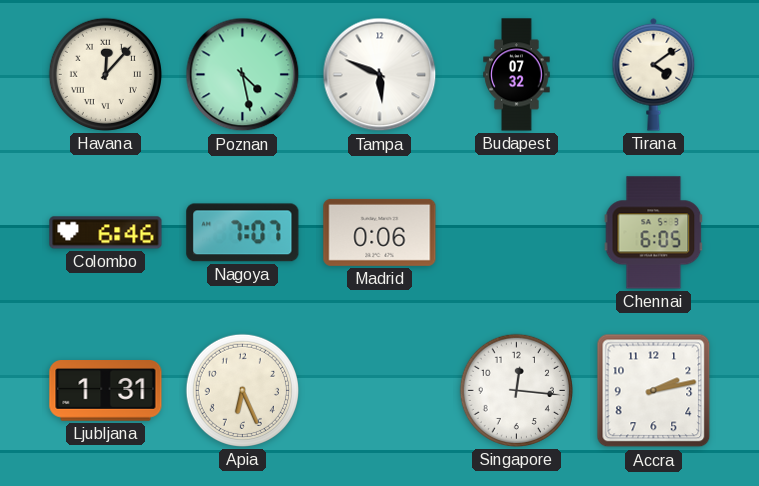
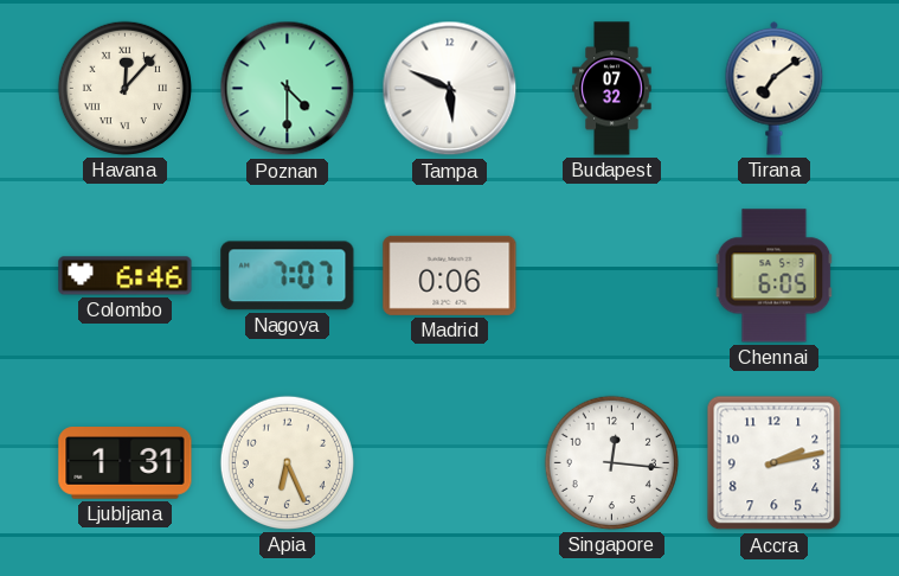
Poznan: 4:28 -> 4:30
Tirana: 4:09 -> 7:09
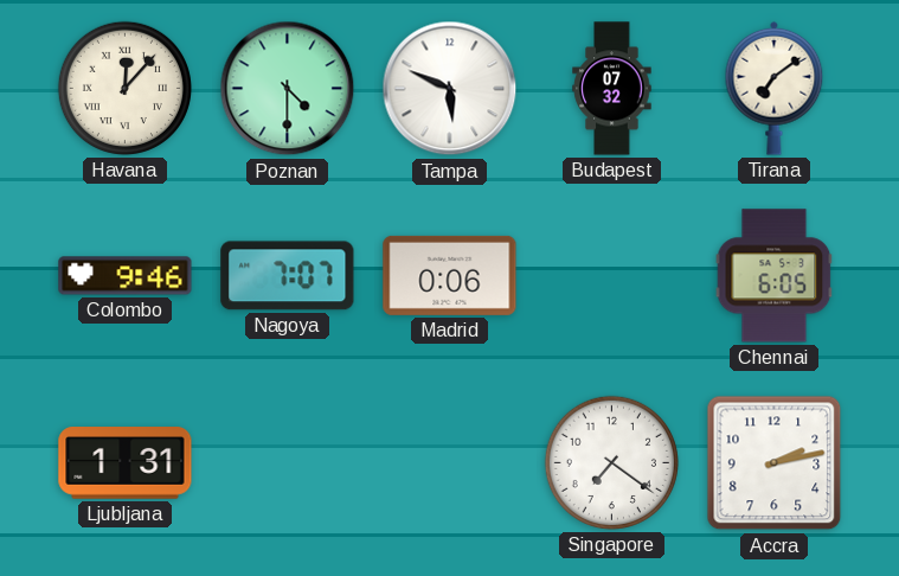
Colombo: 6:46 -> 9:46
Apia: 6:26 -> none
Singapore: 12:16 -> 7:21
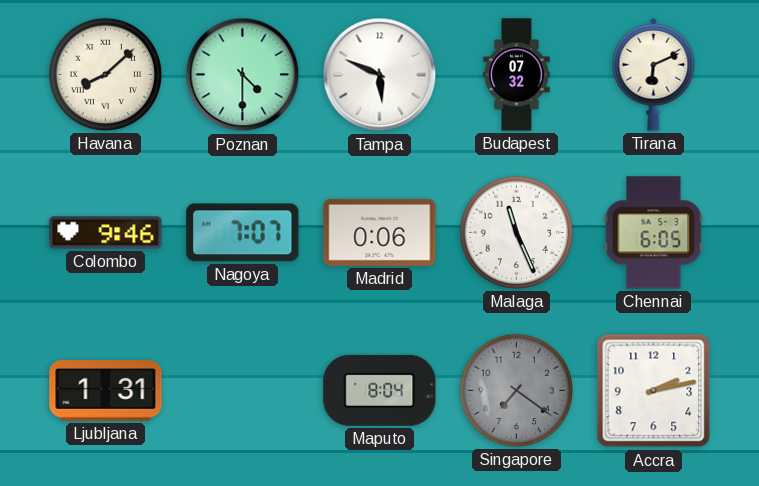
Havana: 12:07 -> 8:08
Tirana: 7:09 -> 6:11
Malaga: none -> 11:26
Maputo: none -> 8:04
Singapore dial: white -> grey
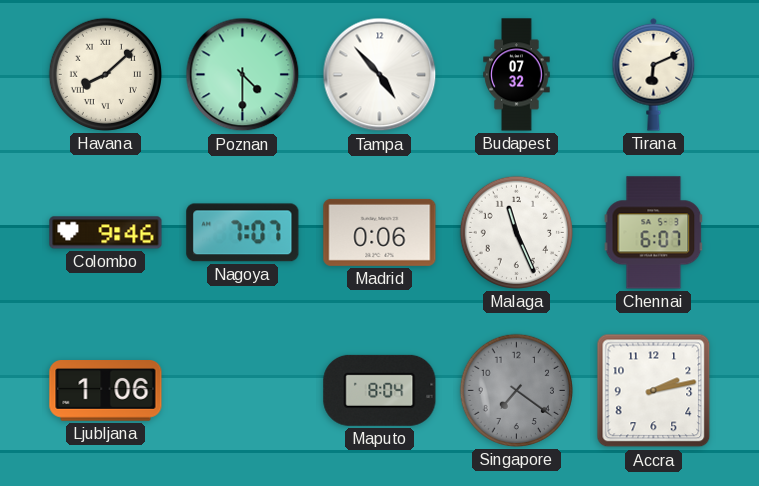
Tampa: 5:49 -> 4:53
Chennai: 6:05 -> 6:07
Ljubljana: 1:31 -> 1:06
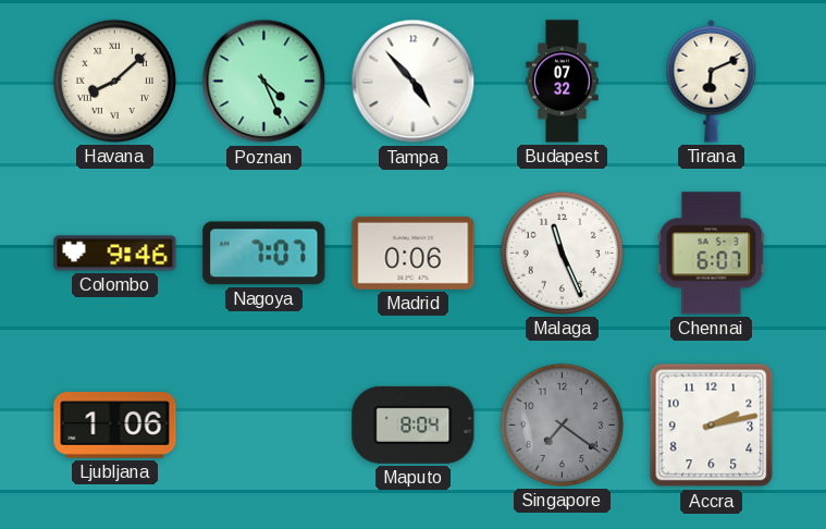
Poznan: 4:30 -> 4:26
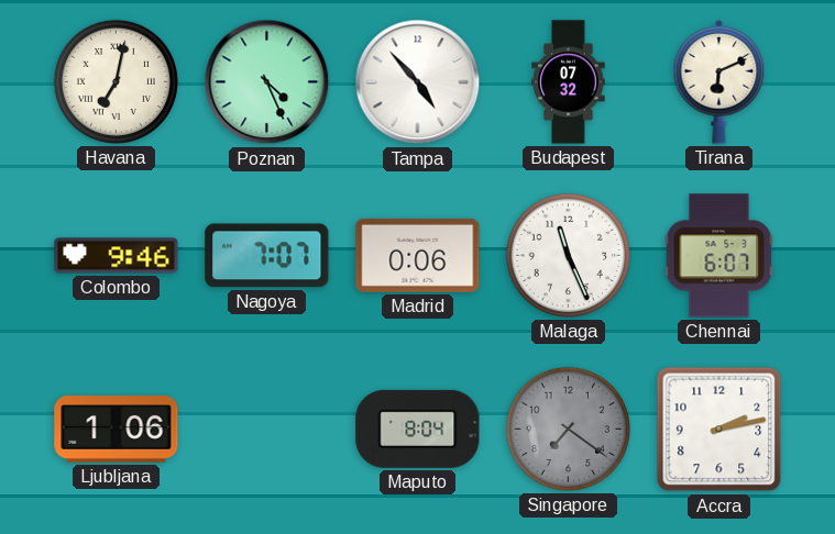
Havana: 8:08 -> 7:02
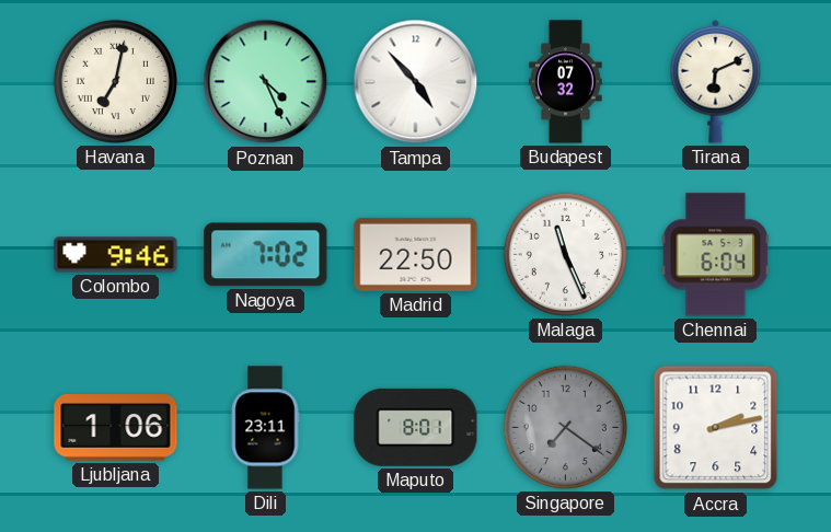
Nagoya: 7:07 -> 7:02
Madrid: 0:06 -> 22:50
Chennai: 6:07 -> 6:04
Dili: none -> 23:11
Maputo: 8:04 -> 8:01
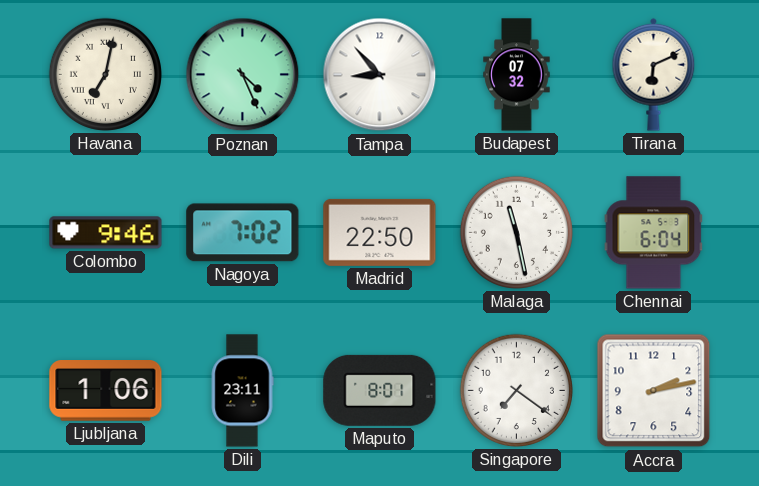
Tampa: 4:53 -> 8:53
Malaga: 11:26 -> 11:28
Singapore dial: grey -> white
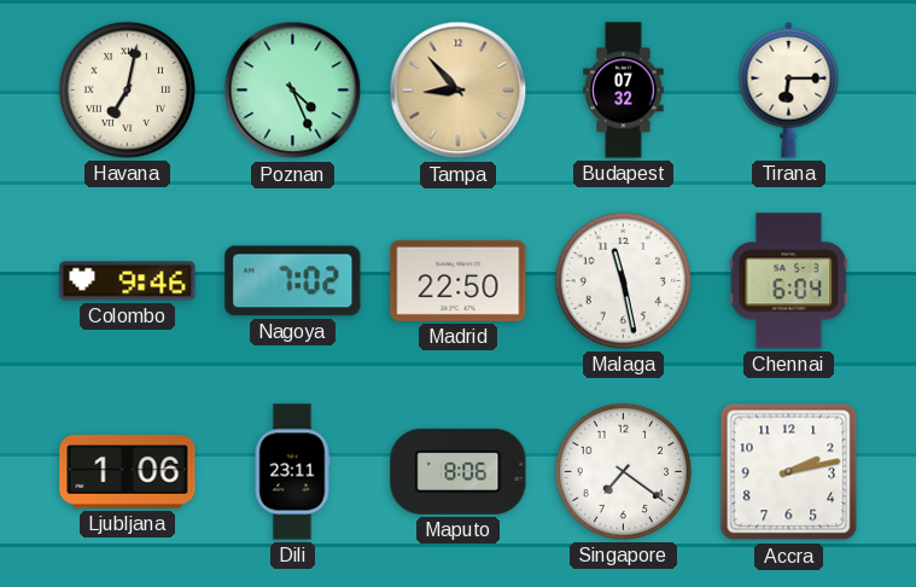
Tampa dial: white -> champagne
Tirana: 6:11 -> 6:15
Maputo: 8:01 -> 8:06
